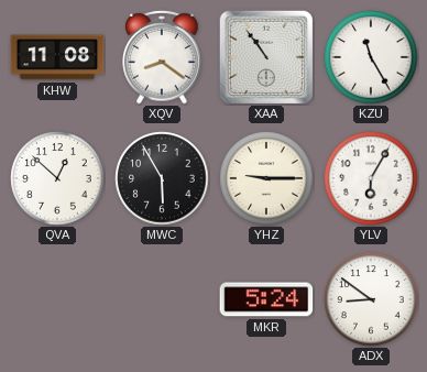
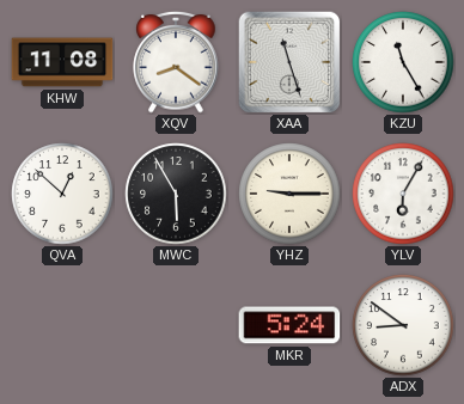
XAA: 10:54 -> 11:27
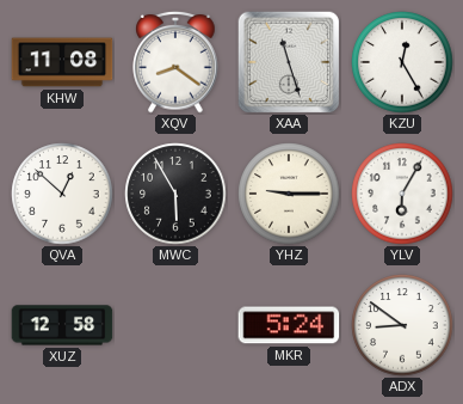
KZU: 11:25 -> 12:25
XUZ: none -> 12:58
